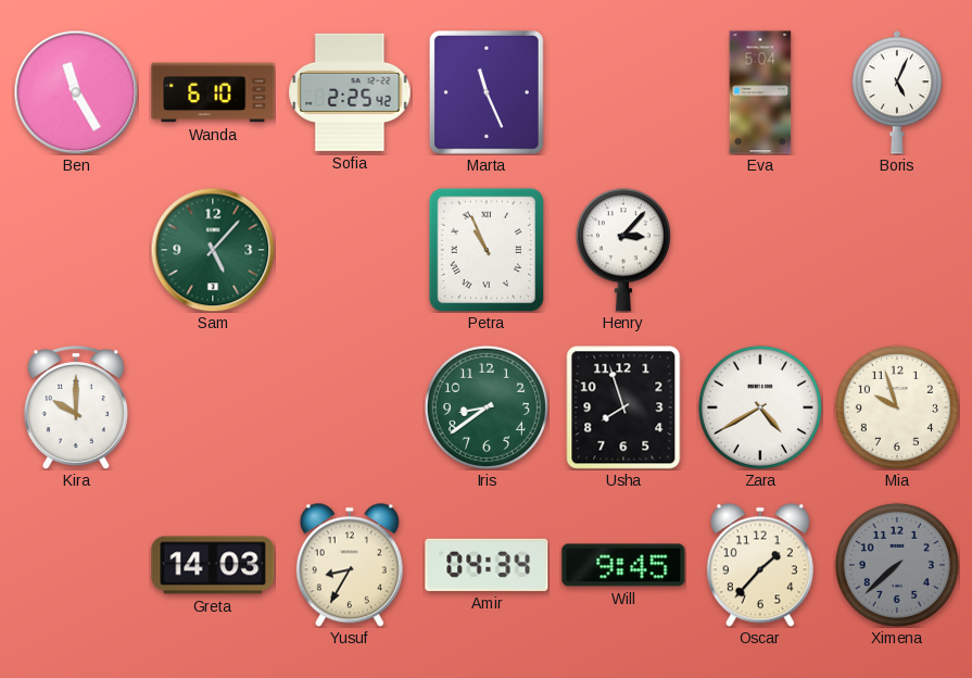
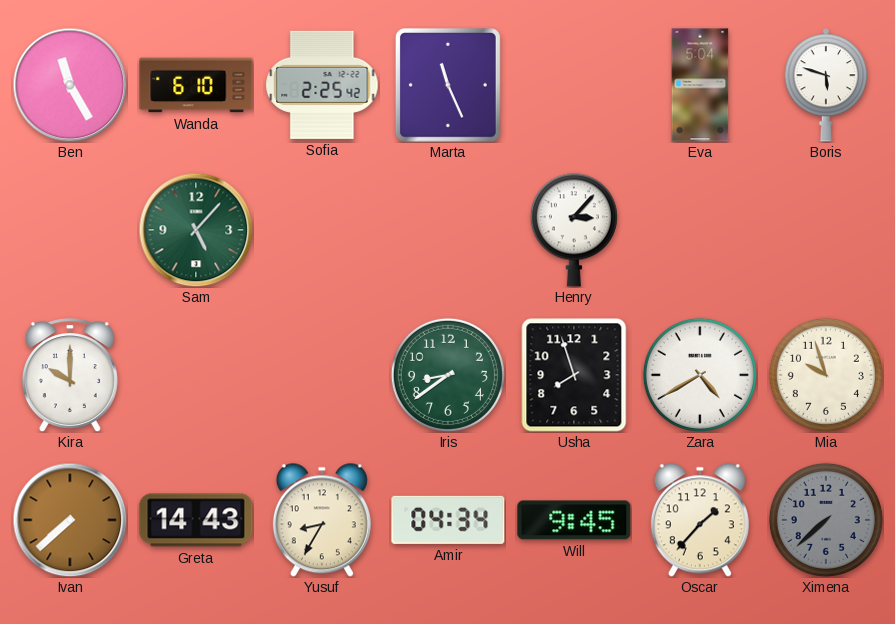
Boris: 5:04 -> 5:48
Petra: 10:56 -> none
Ivan: none -> 7:38
Greta: 14:03 -> 14:43
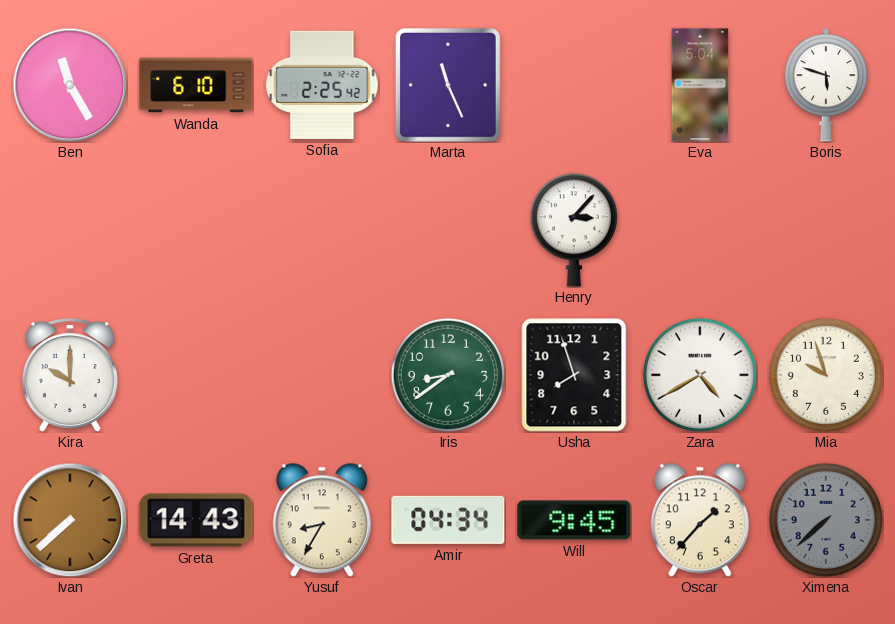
Sam: 5:07 -> none
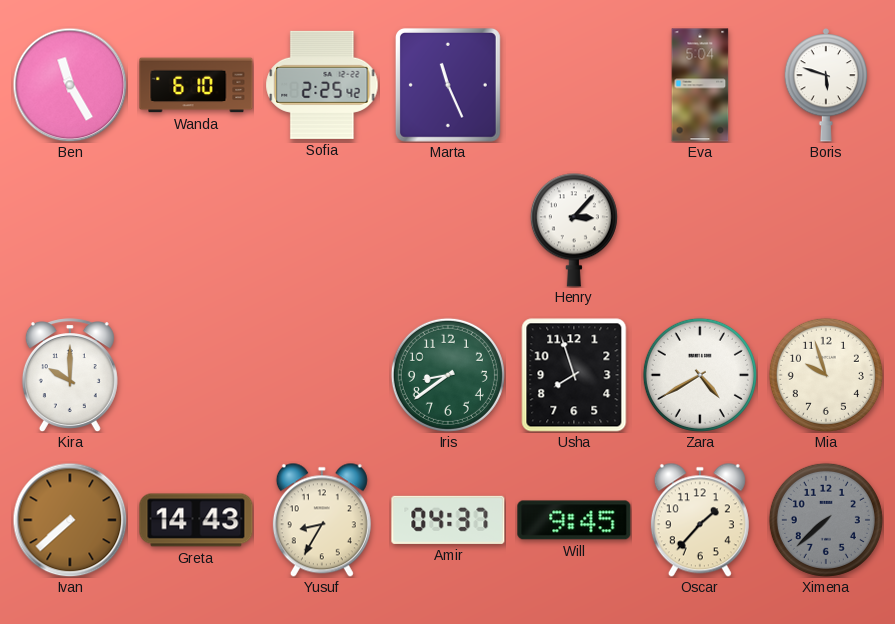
Amir: 04:34 -> 04:37
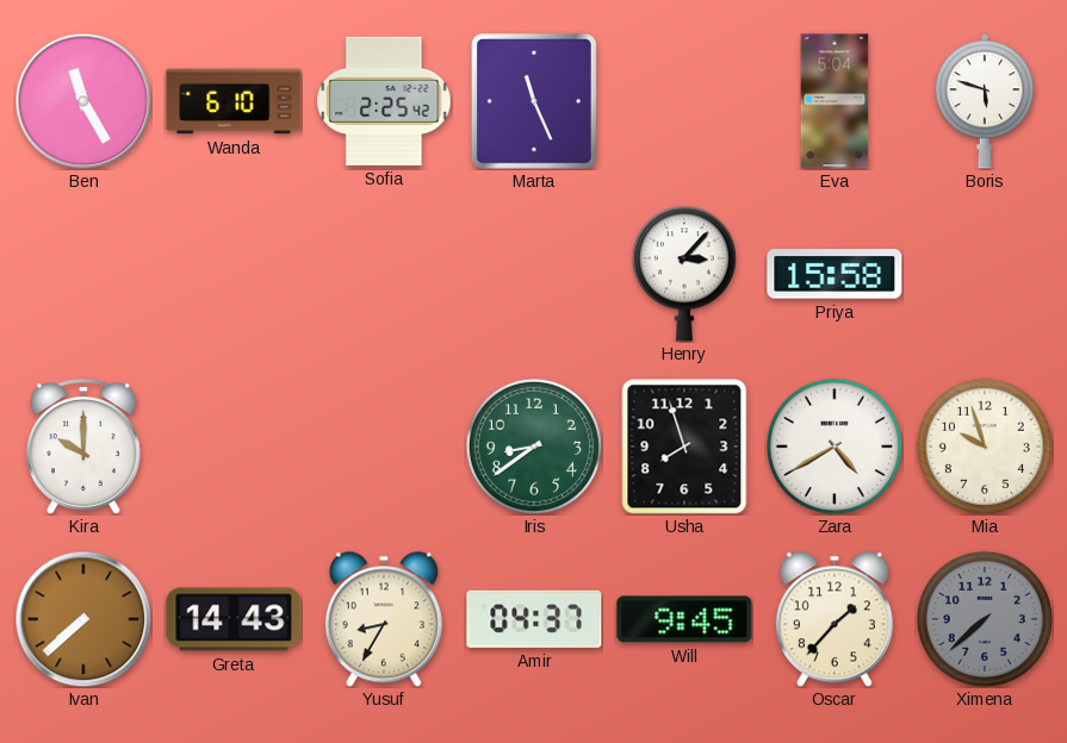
Priya: none -> 15:58
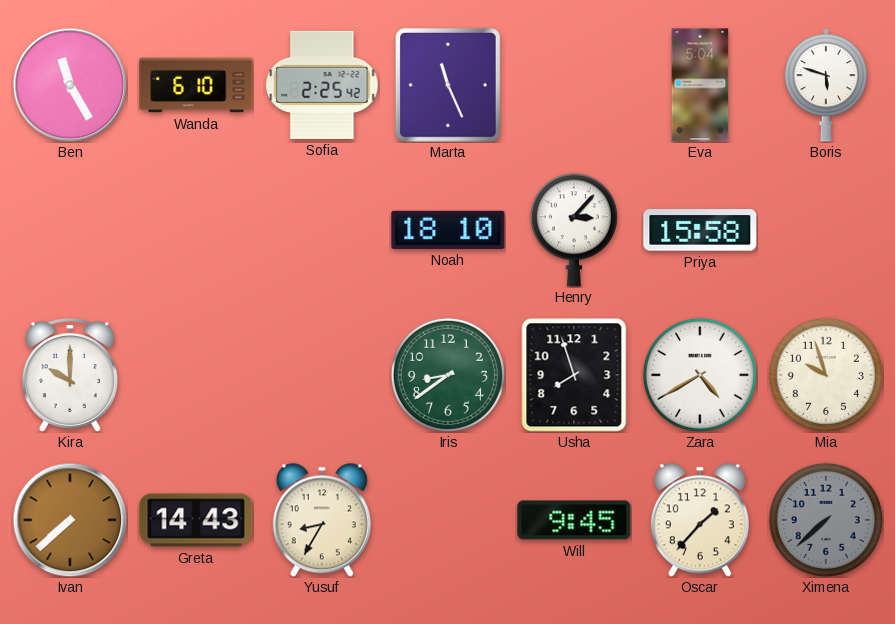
Noah: none -> 18:10
Amir: 04:37 -> none
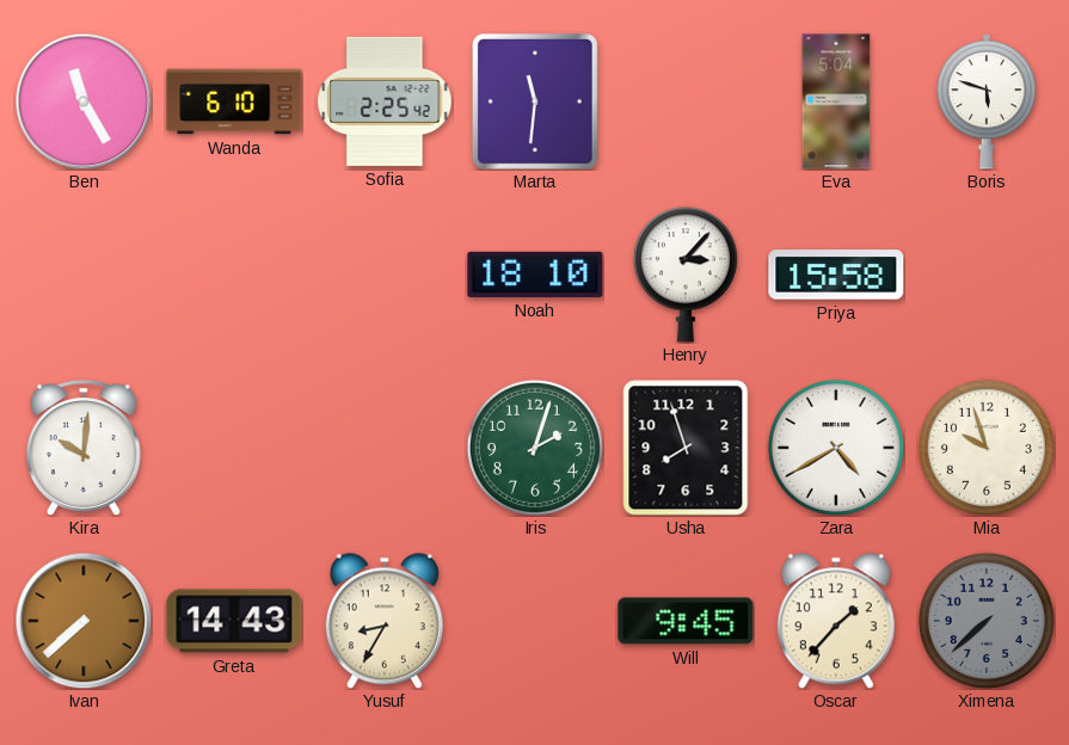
Marta: 11:26 -> 11:31
Kira: 10:00 -> 10:01
Iris: 8:39 -> 2:03
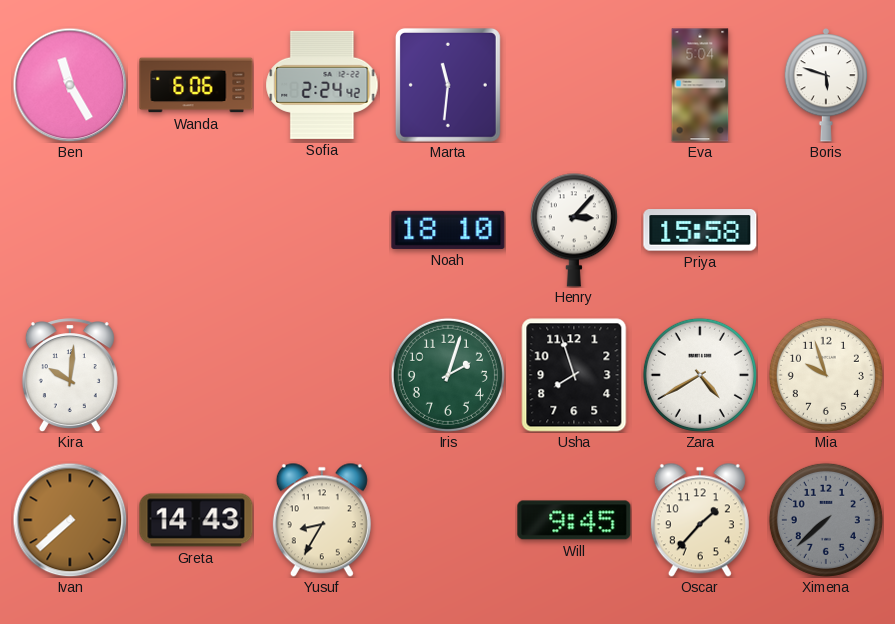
Wanda: 6:10 -> 6:06
Sofia: 2:25 -> 2:24
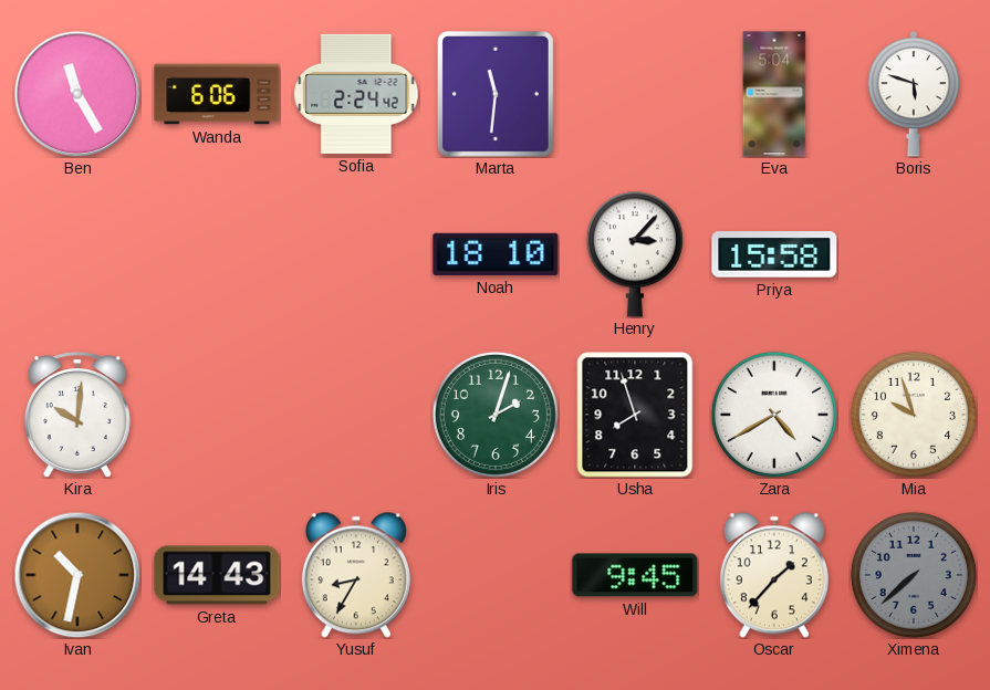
Ivan: 7:38 -> 10:32
